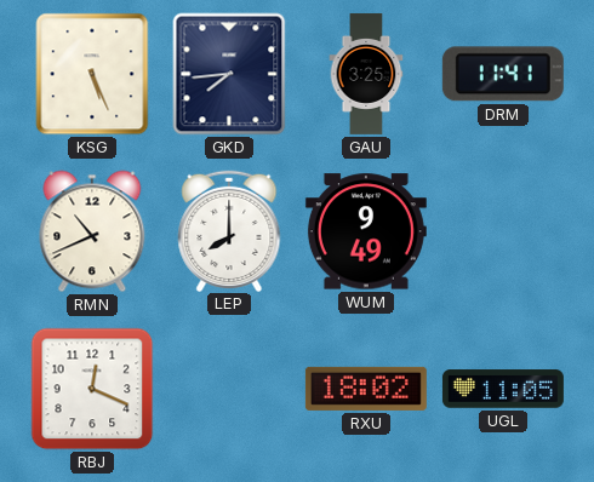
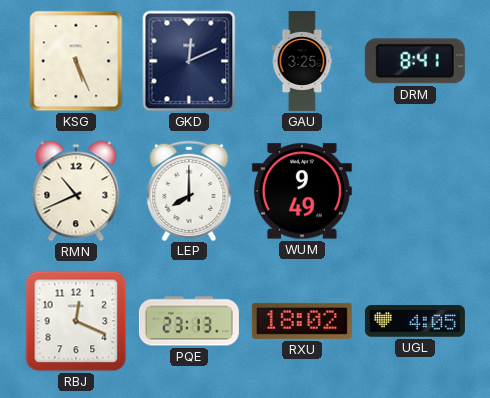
GKD: 7:44 -> 12:11
DRM: 11:41 -> 8:41
PQE: none -> 23:13
UGL: 11:05 -> 4:05
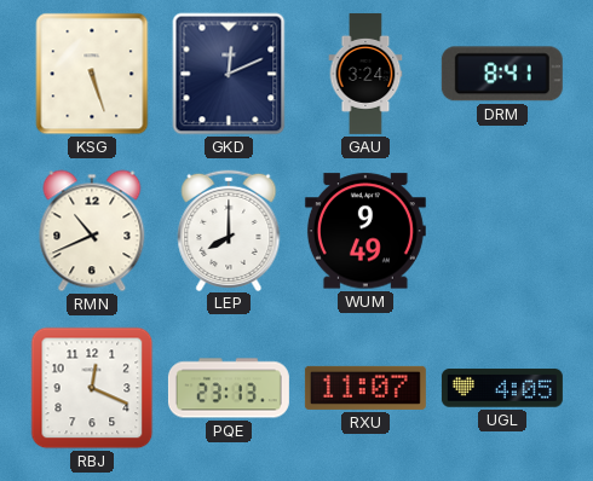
KSG: 5:26 -> 5:27
GAU: 3:25 -> 3:24
RXU: 18:02 -> 11:07
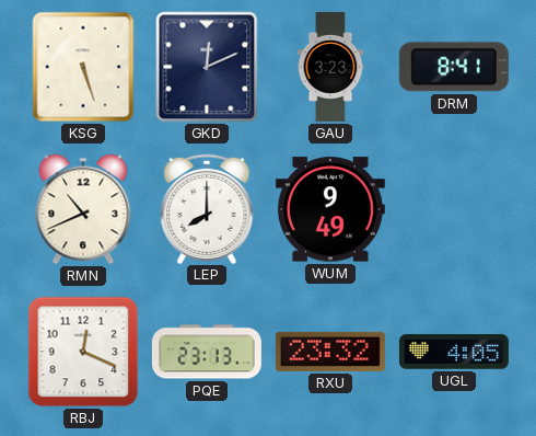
GAU: 3:24 -> 3:23
RXU: 11:07 -> 23:32
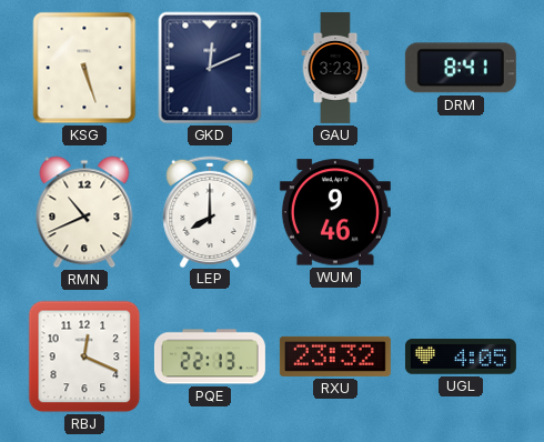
WUM: 9:49 -> 9:46
PQE: 23:13 -> 22:13
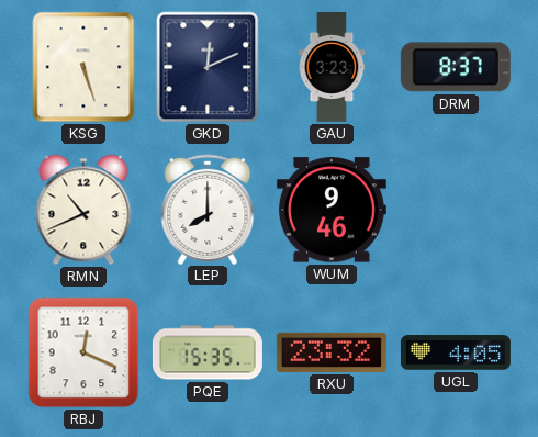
DRM: 8:41 -> 8:37
PQE: 22:13 -> 15:35
